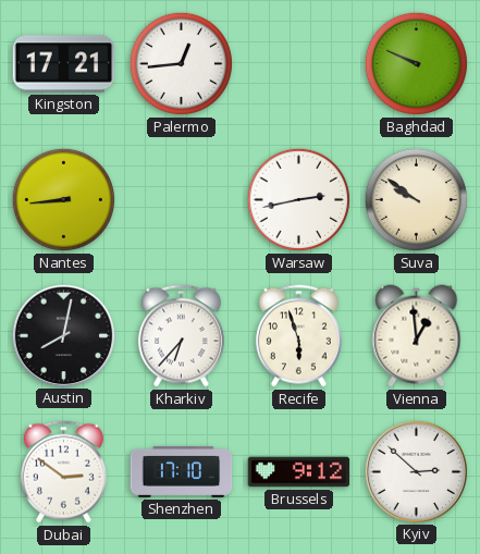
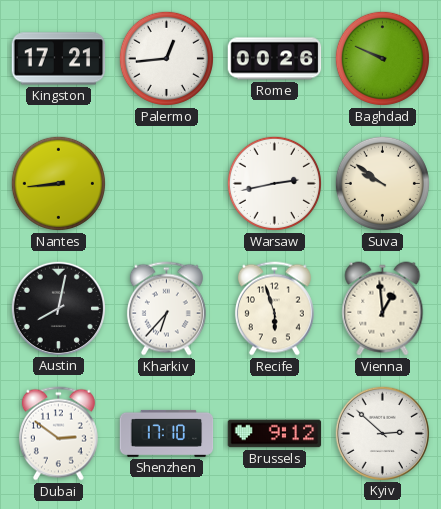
Rome: none -> 00:26
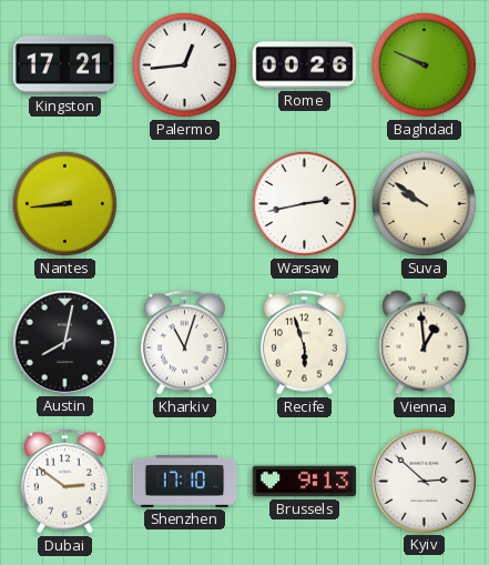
Kharkiv: 6:37 -> 11:03
Brussels: 9:12 -> 9:13
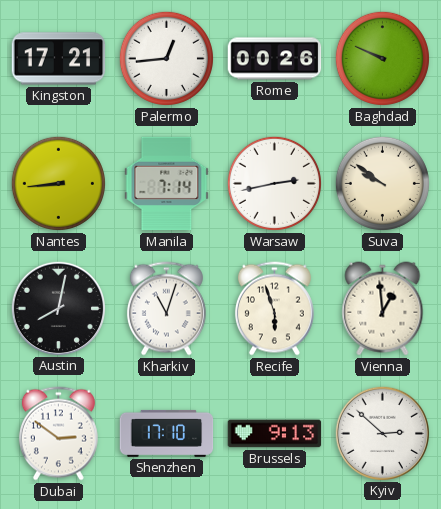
Manila: none -> 7:14
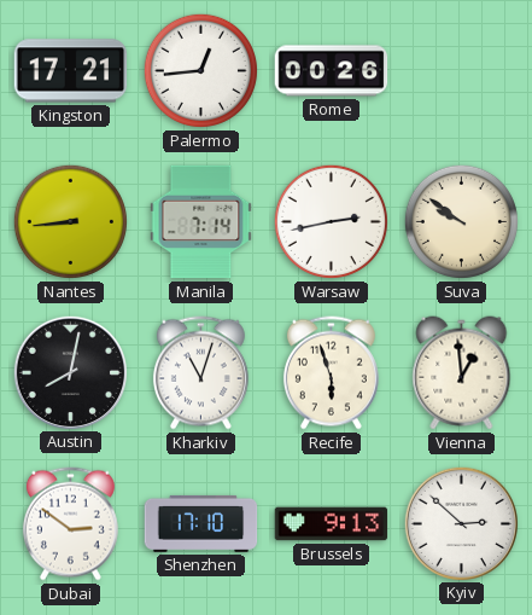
Baghdad: 9:49 -> none
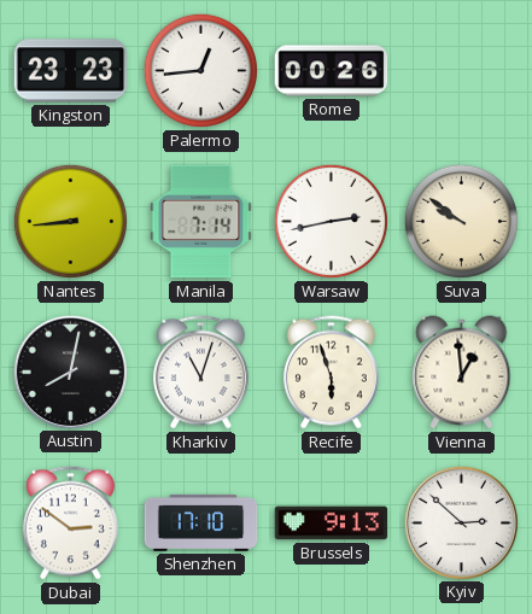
Kingston: 17:21 -> 23:23
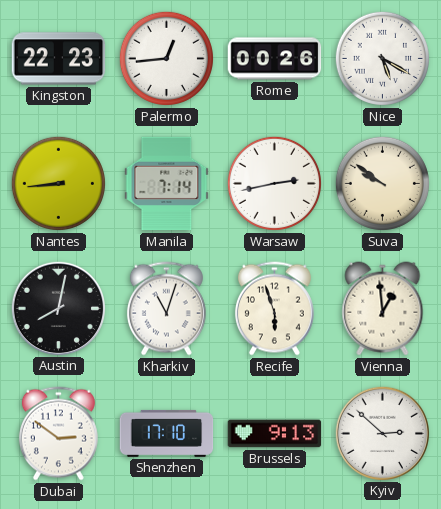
Kingston: 23:23 -> 22:23
Nice: none -> 5:20
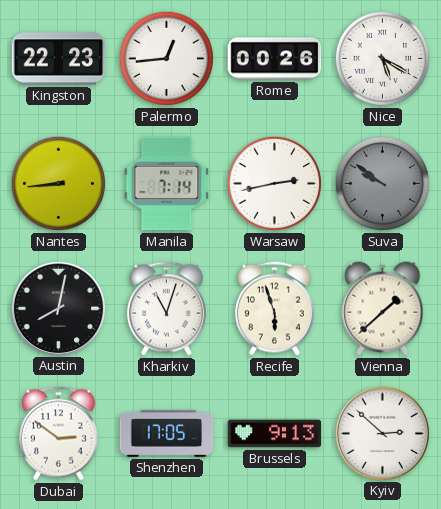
Suva dial: cream -> grey
Vienna: 12:59 -> 1:38
Shenzhen: 17:10 -> 17:05
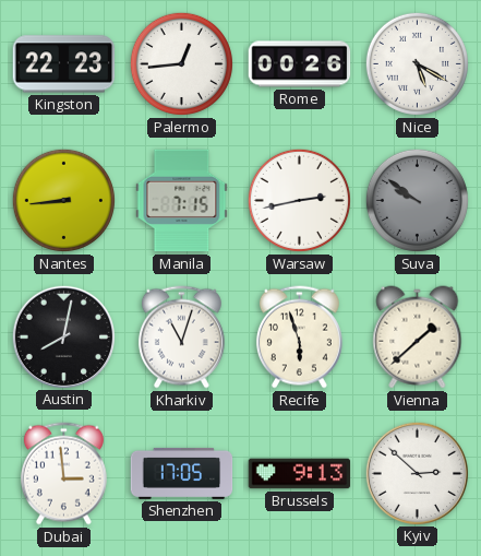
Manila: 7:14 -> 7:15
Dubai: 2:51 -> 2:59
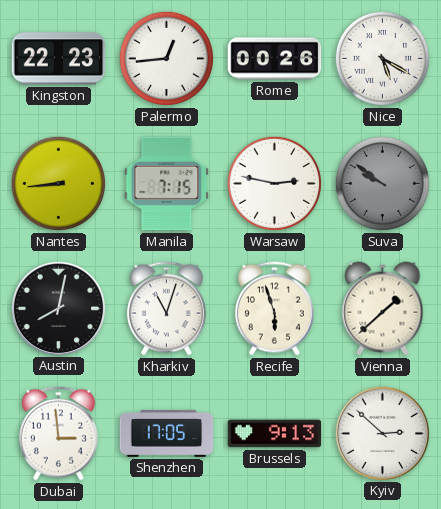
Warsaw: 2:43 -> 2:47
